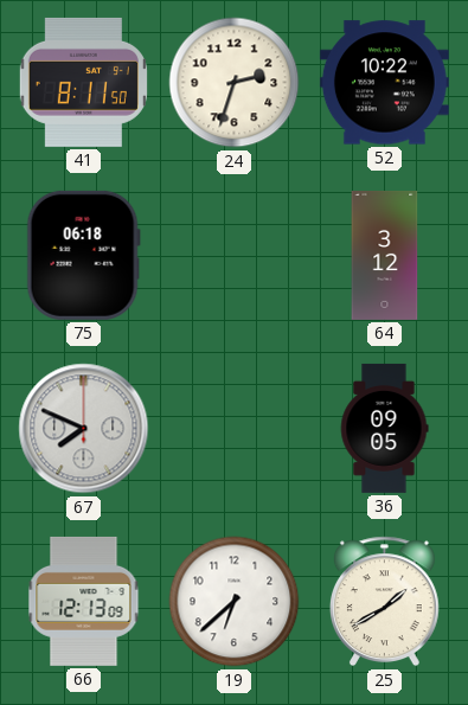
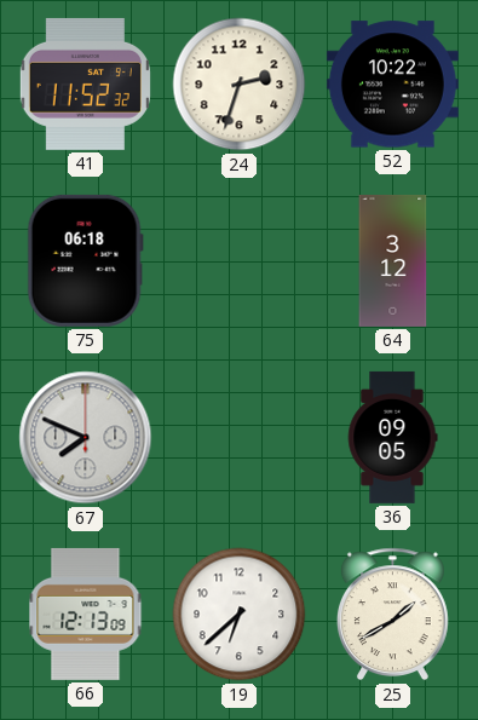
41: 8:11 -> 11:52
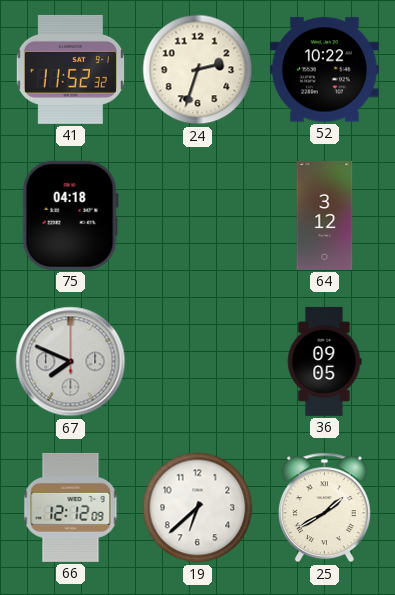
75: 06:18 -> 04:18
66: 12:13 -> 12:12
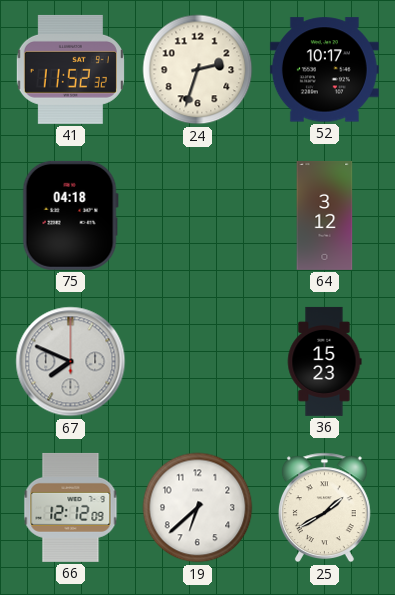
52: 10:22 -> 10:17
36: 09:05 -> 15:23
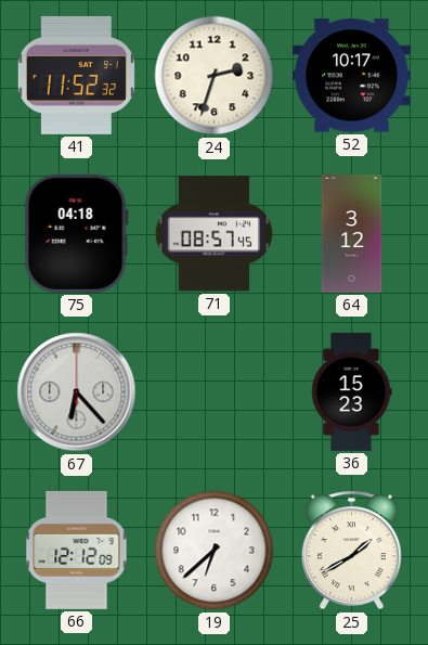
71: none -> 08:57
67: 7:49 -> 6:23
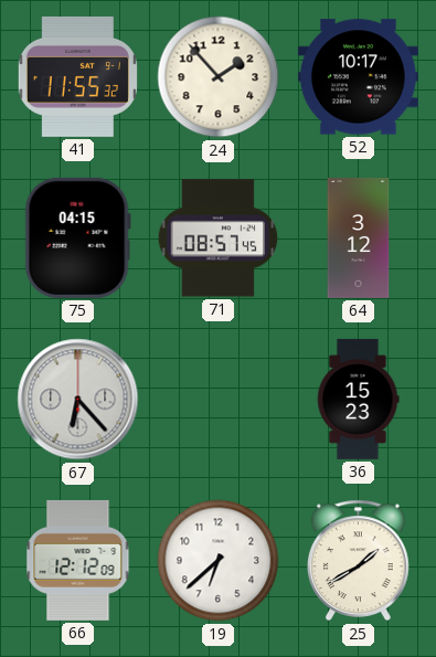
41: 11:52 -> 11:55
24: 2:33 -> 1:53
75: 04:18 -> 04:15
